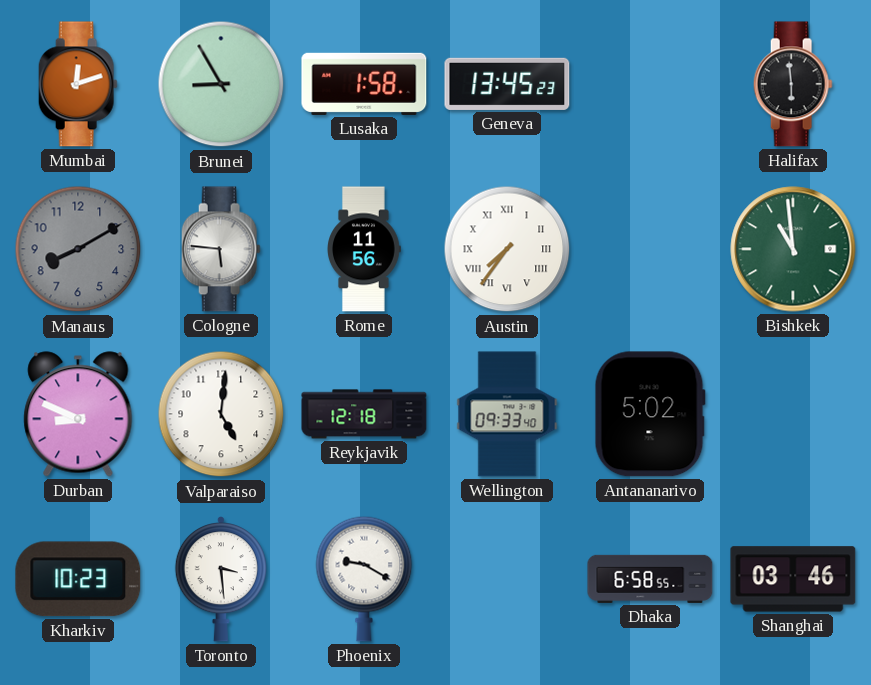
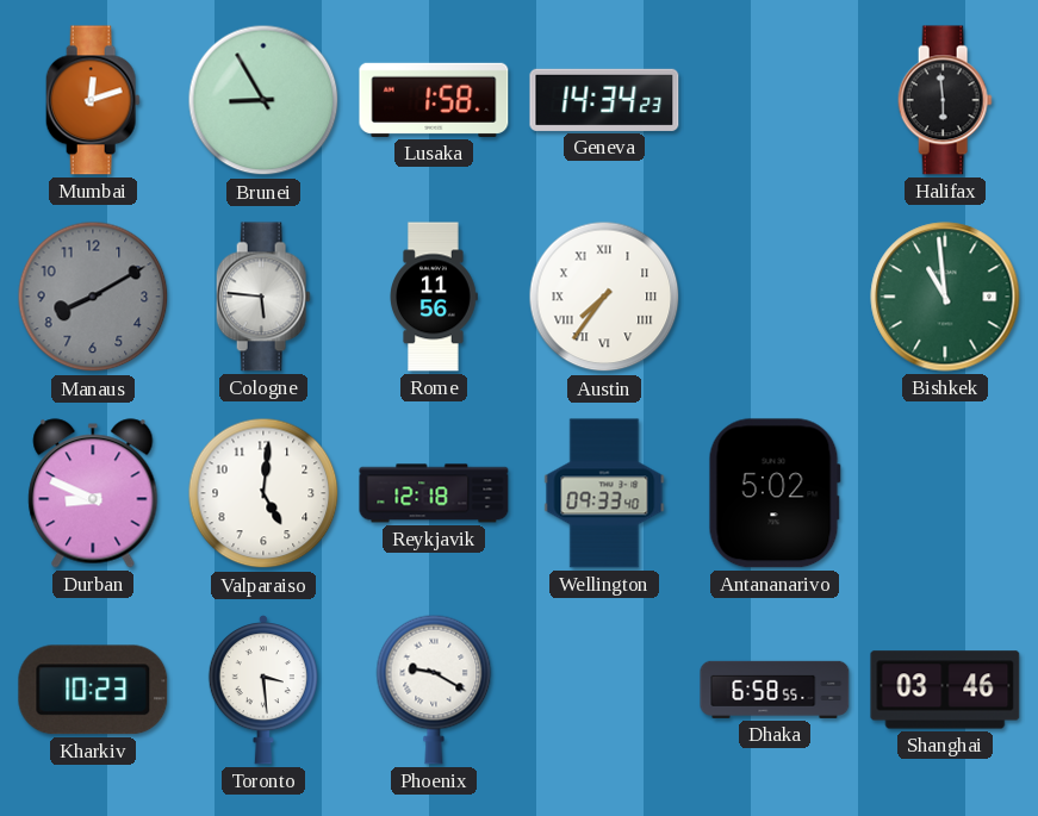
Geneva: 13:45 -> 14:34
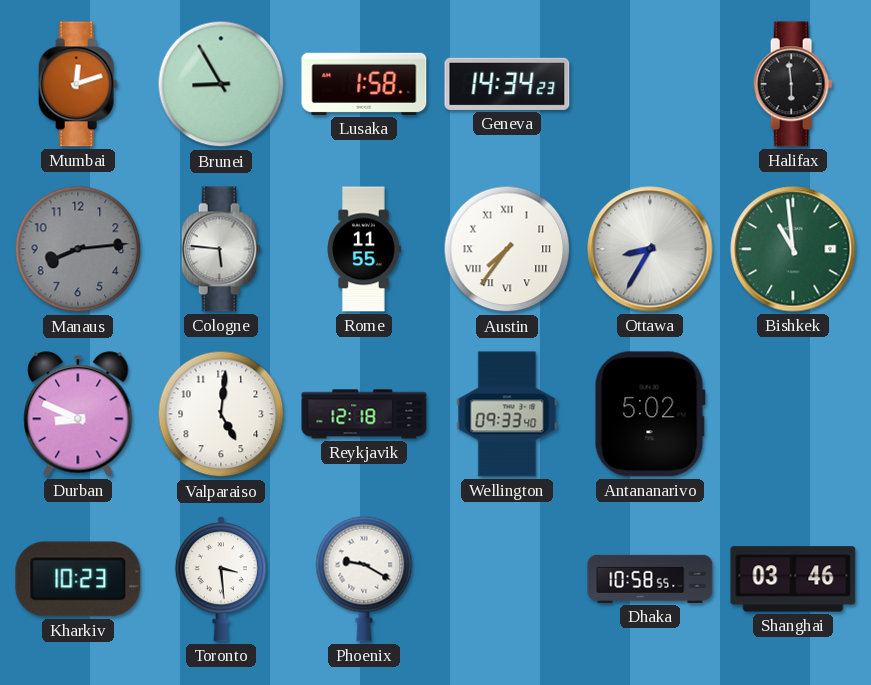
Manaus: 8:10 -> 8:14
Rome: 11:56 -> 11:55
Ottawa: none -> 8:35
Dhaka: 6:58 -> 10:58
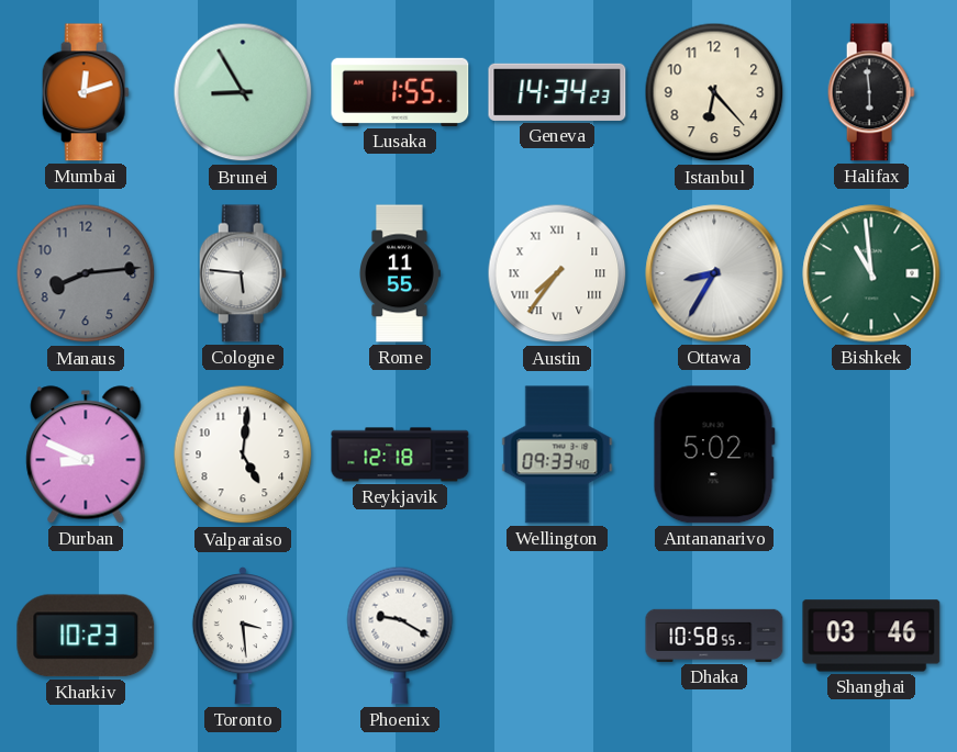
Lusaka: 1:58 -> 1:55
Istanbul: none -> 6:23
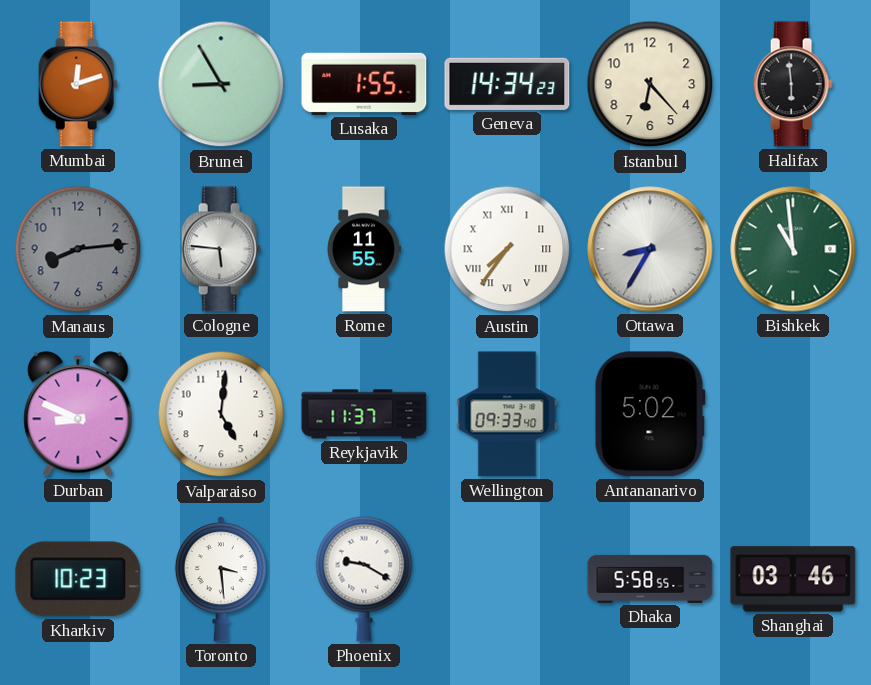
Reykjavik: 12:18 -> 11:37
Dhaka: 10:58 -> 5:58
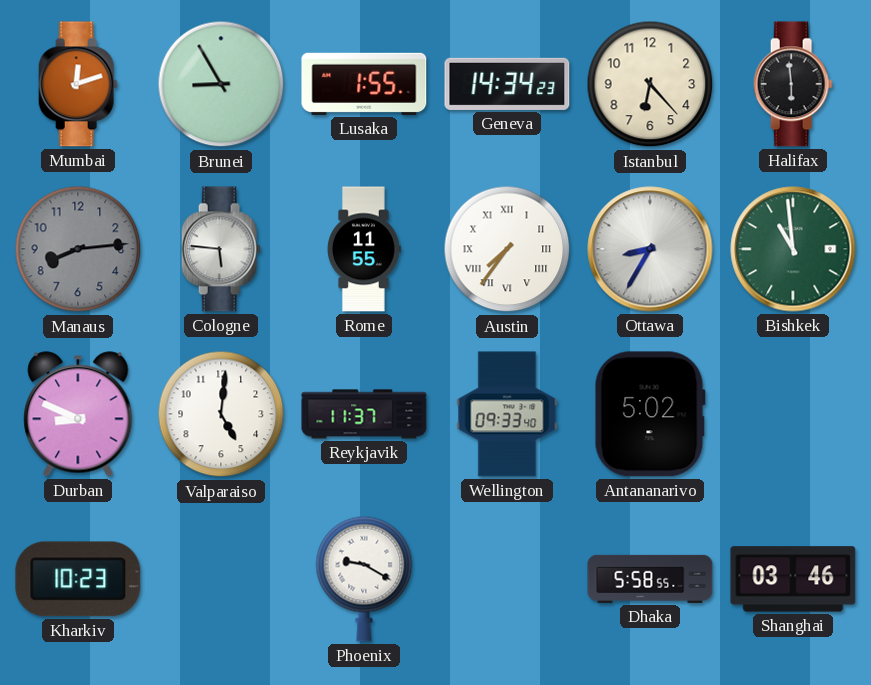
Toronto: 3:29 -> none
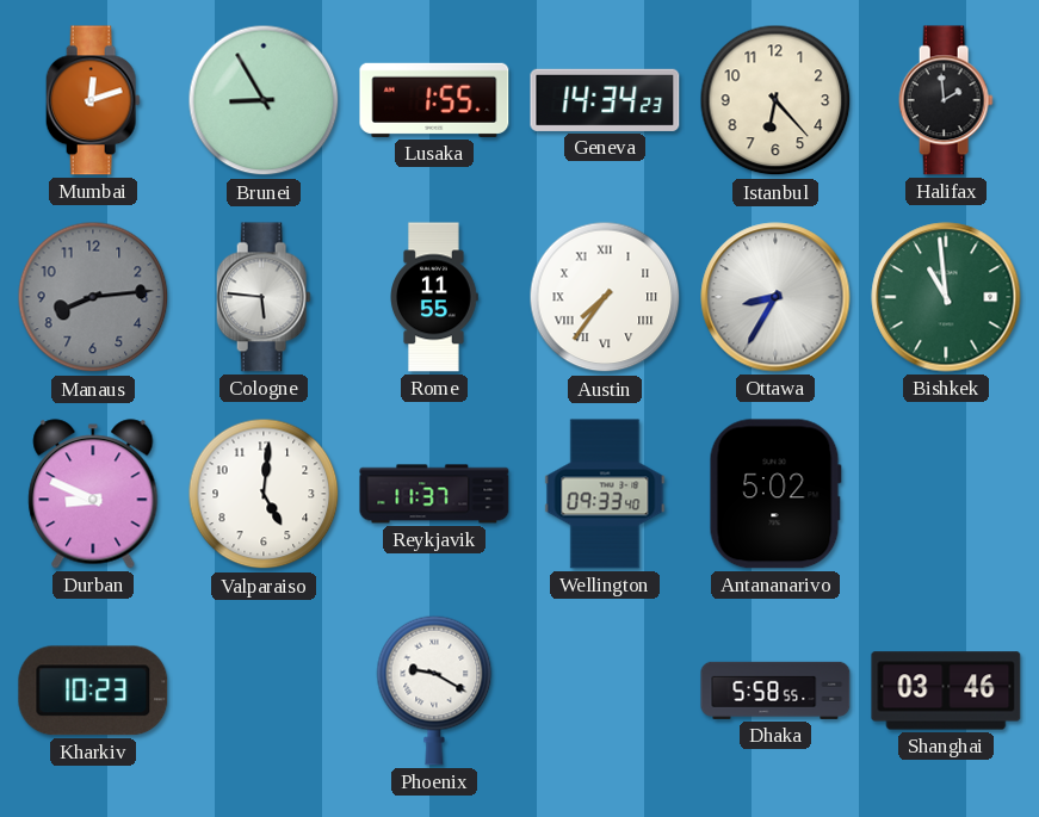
Halifax: 5:59 -> 1:59
